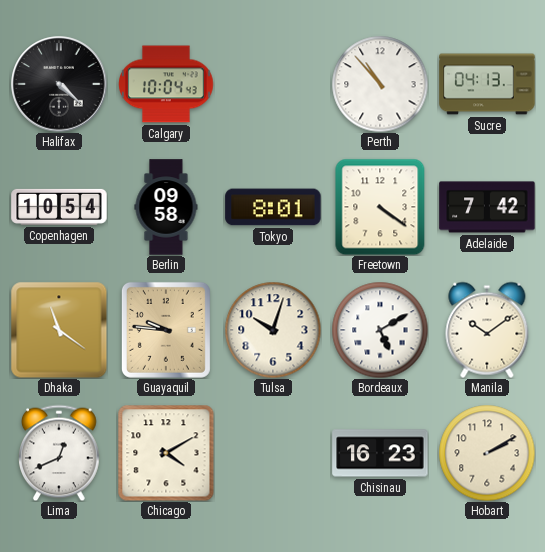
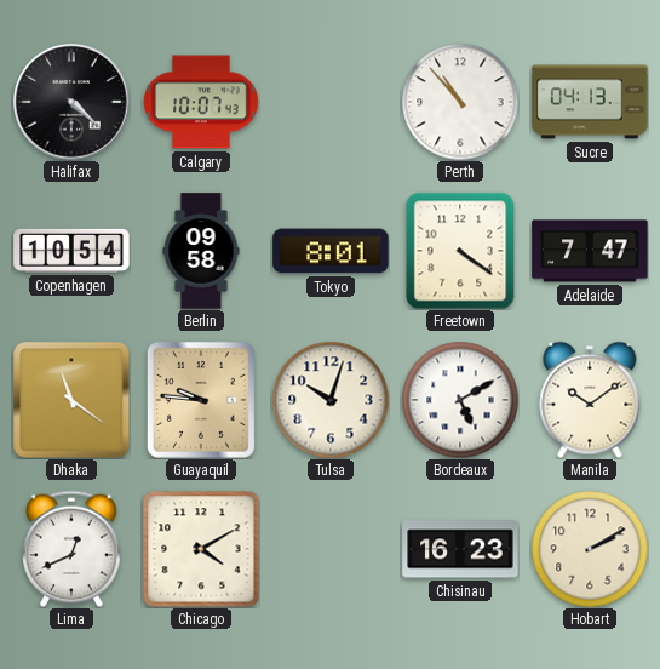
Calgary: 10:04 -> 10:07
Adelaide: 7:42 -> 7:47
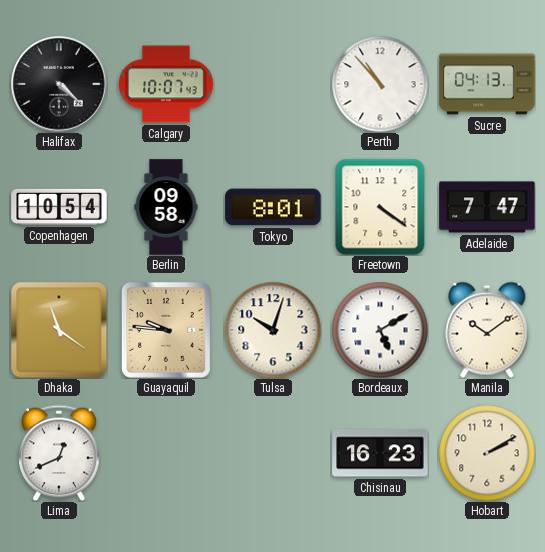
Chicago: 4:10 -> none
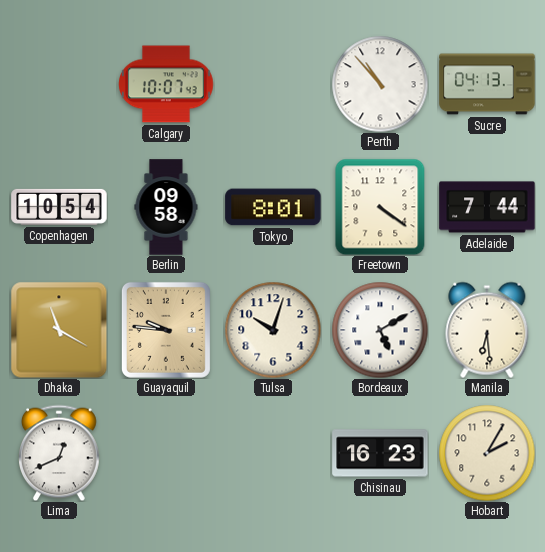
Halifax: 4:22 -> none
Adelaide: 7:47 -> 7:44
Dhaka: 11:21 -> 11:20
Manila: 10:09 -> 6:29
Hobart: 2:10 -> 2:05
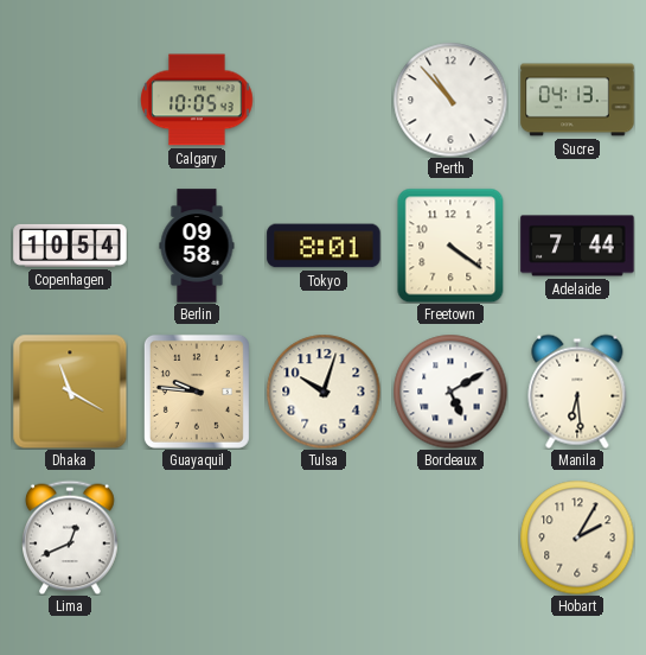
Calgary: 10:07 -> 10:05
Chisinau: 16:23 -> none
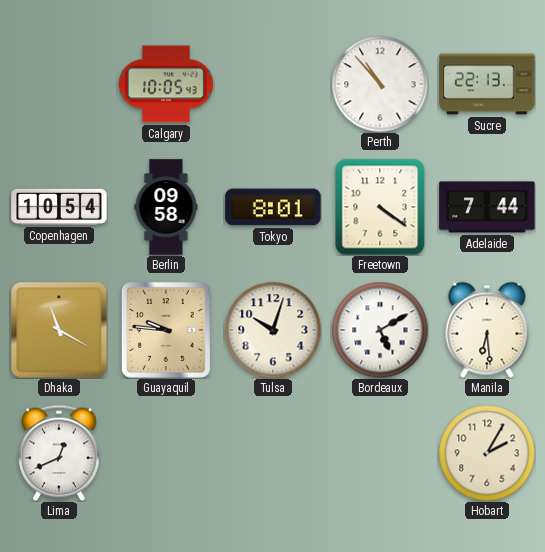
Sucre: 04:13 -> 22:13
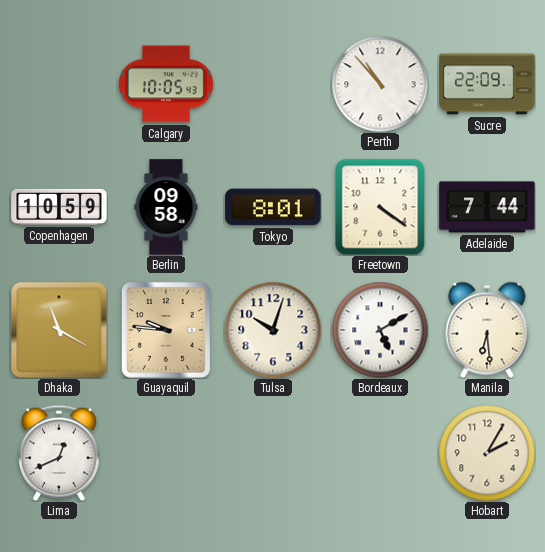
Sucre: 22:13 -> 22:09
Copenhagen: 10:54 -> 10:59
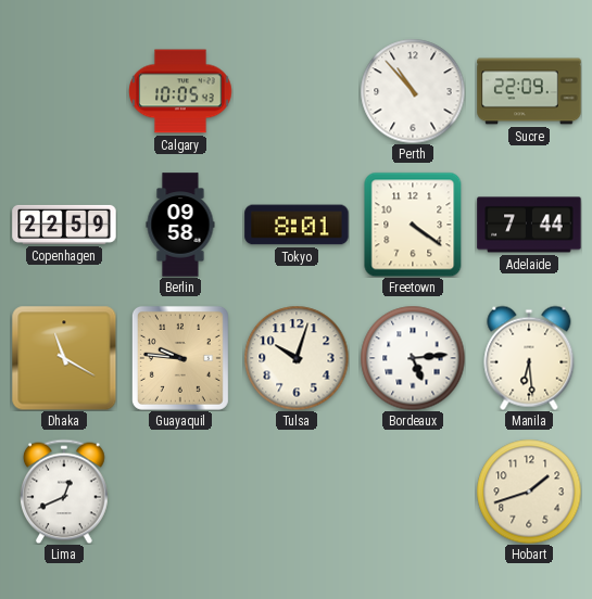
Copenhagen: 10:59 -> 22:59
Bordeaux: 5:10 -> 5:14
Hobart: 2:05 -> 1:42
